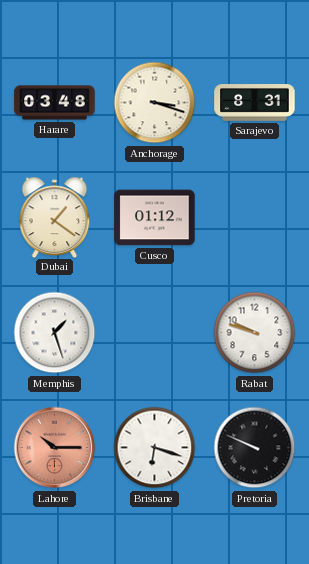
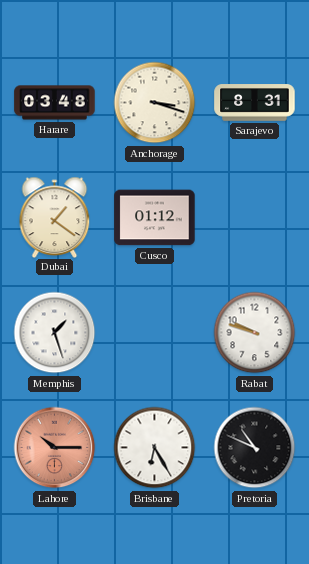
Brisbane: 6:18 -> 6:25
Pretoria: 9:49 -> 10:49
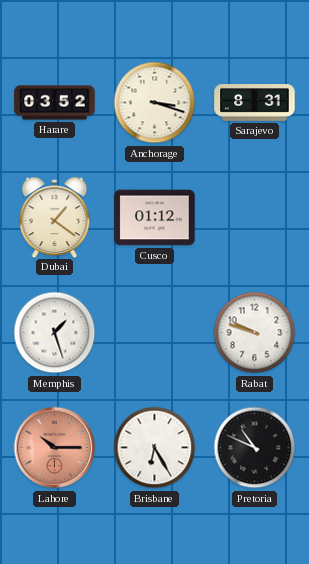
Harare: 03:48 -> 03:52
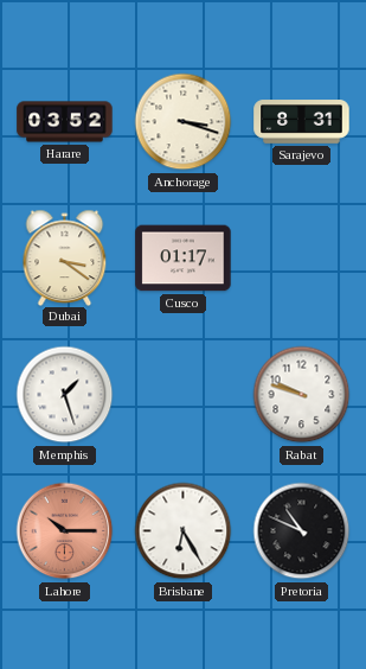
Dubai: 1:21 -> 3:21
Cusco: 01:12 -> 01:17
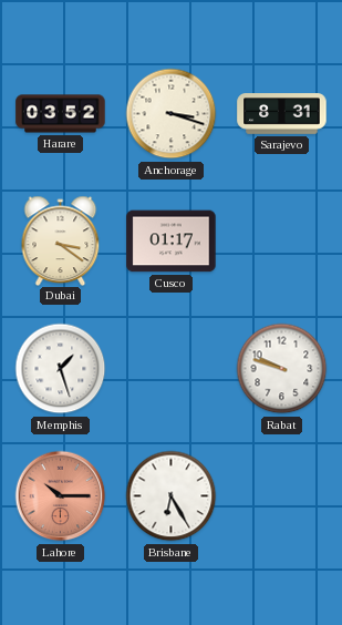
Pretoria: 10:49 -> none
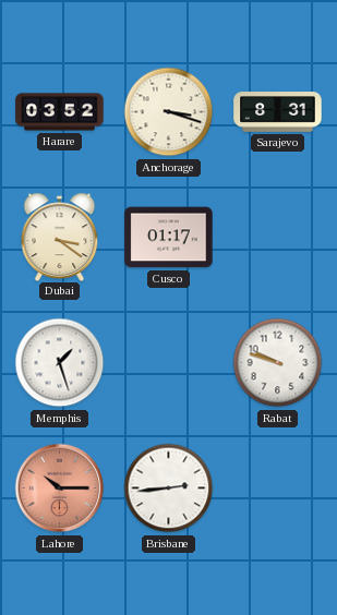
Brisbane: 6:25 -> 2:44
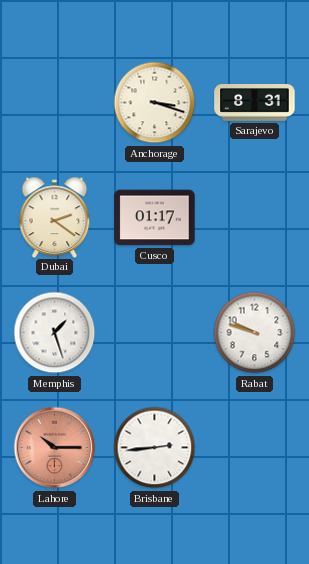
Harare: 03:52 -> none
Dubai: 3:21 -> 2:21
